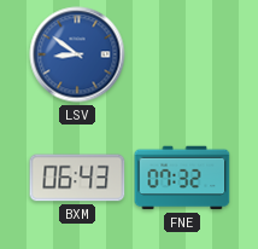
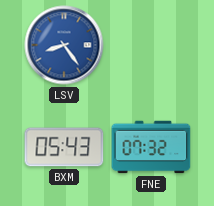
LSV: 8:51 -> 8:24
BXM: 06:43 -> 05:43
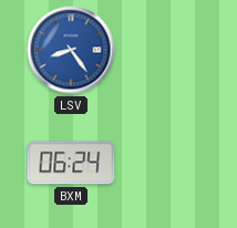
BXM: 05:43 -> 06:24
FNE: 07:32 -> none
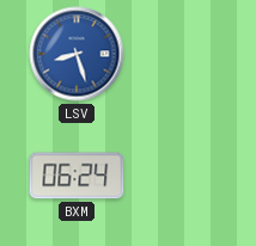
LSV: 8:24 -> 8:27
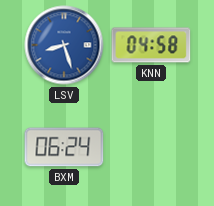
KNN: none -> 04:58
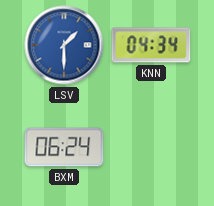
LSV: 8:27 -> 1:30
KNN: 04:58 -> 04:34
